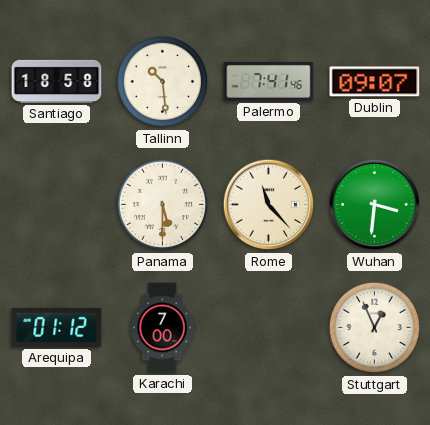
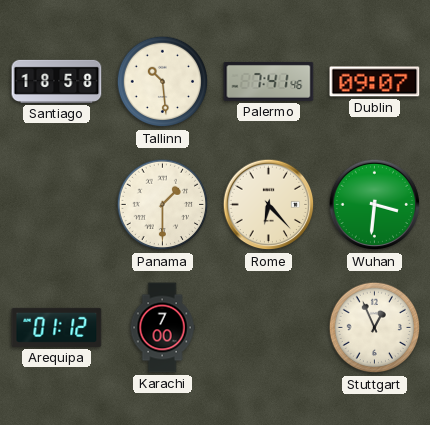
Panama: 5:30 -> 1:30
Rome: 11:23 -> 6:23
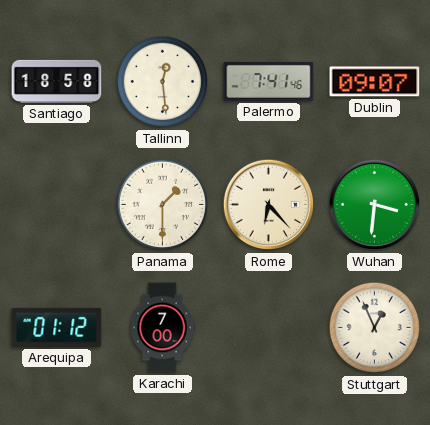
Tallinn: 10:29 -> 12:29
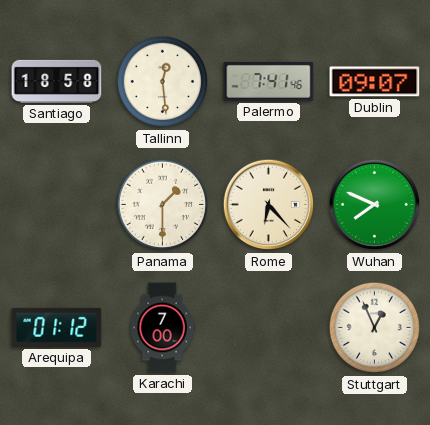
Wuhan: 3:31 -> 7:49
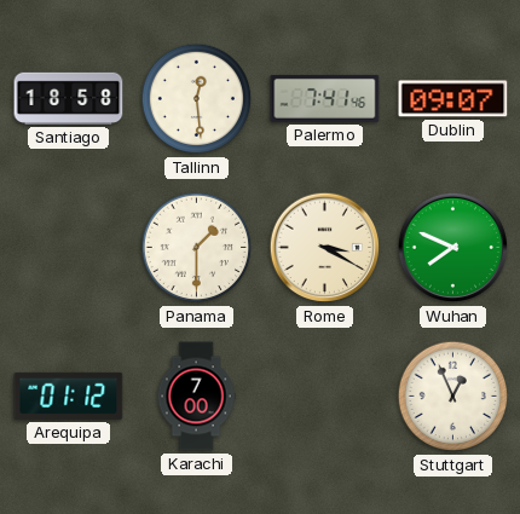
Rome: 6:23 -> 3:20
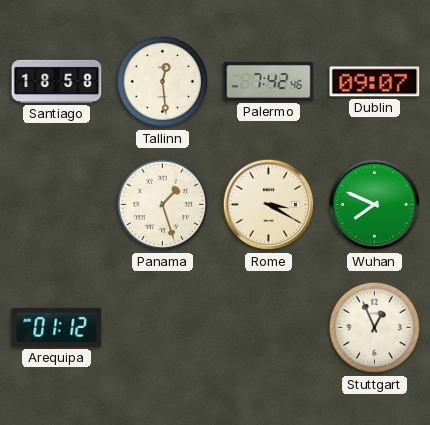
Palermo: 7:41 -> 7:42
Panama: 1:30 -> 1:27
Karachi: 7:00 -> none
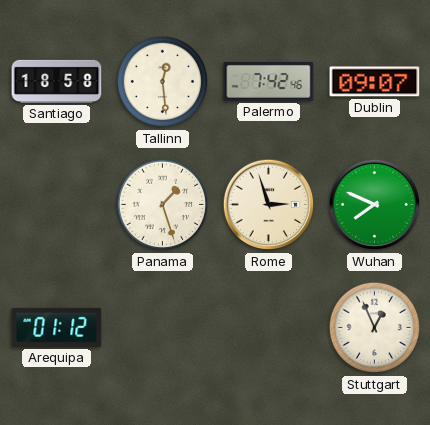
Rome: 3:20 -> 2:57
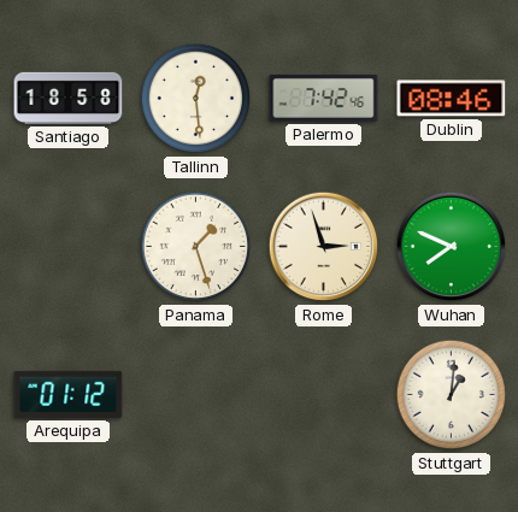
Dublin: 09:07 -> 08:46
Stuttgart: 12:56 -> 1:01
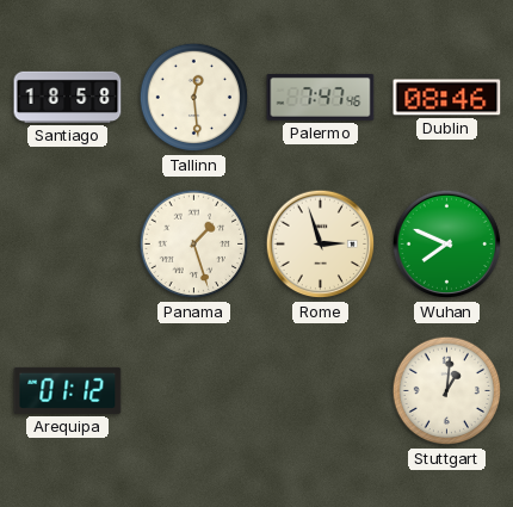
Palermo: 7:42 -> 7:47
